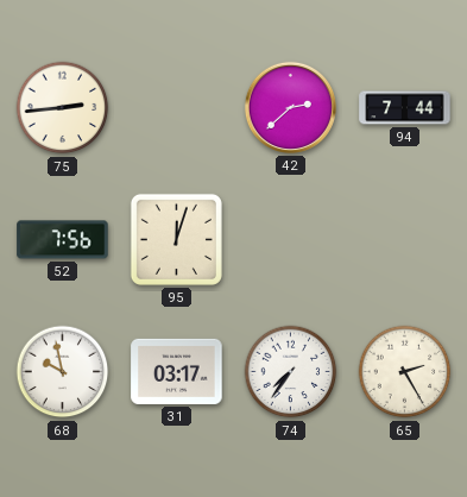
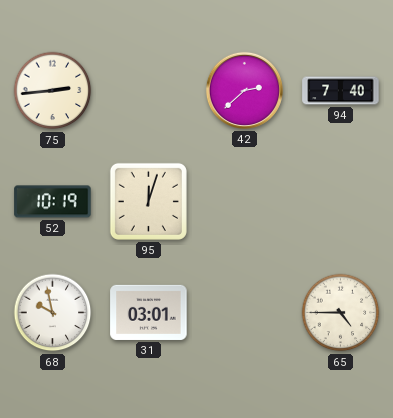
94: 7:44 -> 7:40
52: 7:56 -> 10:19
31: 03:17 -> 03:01
74: 7:36 -> none
65: 2:25 -> 4:45
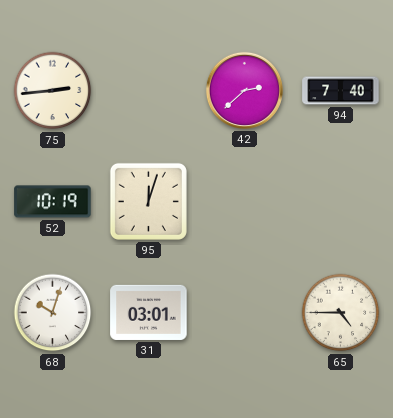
68: 9:58 -> 10:03
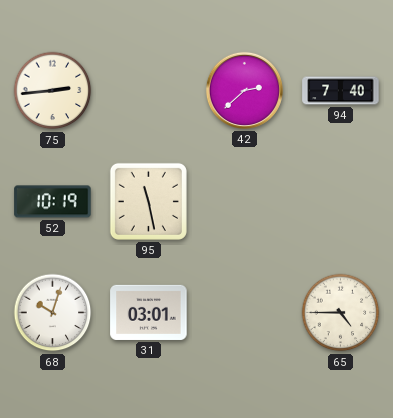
95: 12:03 -> 11:28
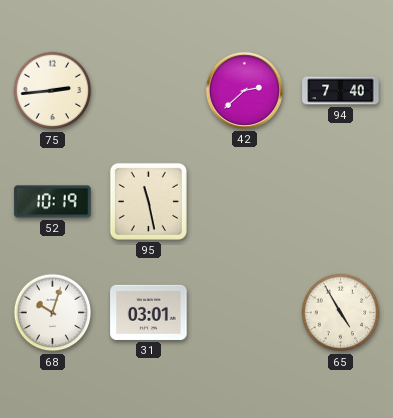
65: 4:45 -> 4:55
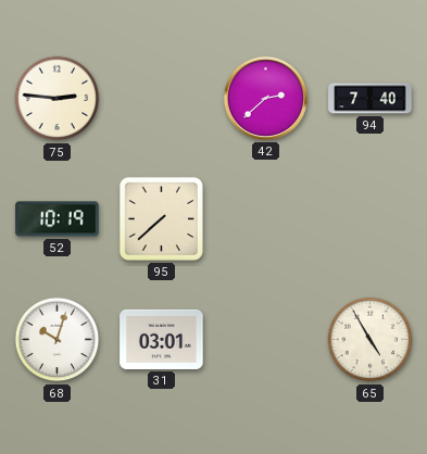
75: 2:44 -> 2:46
95: 11:28 -> 7:38
